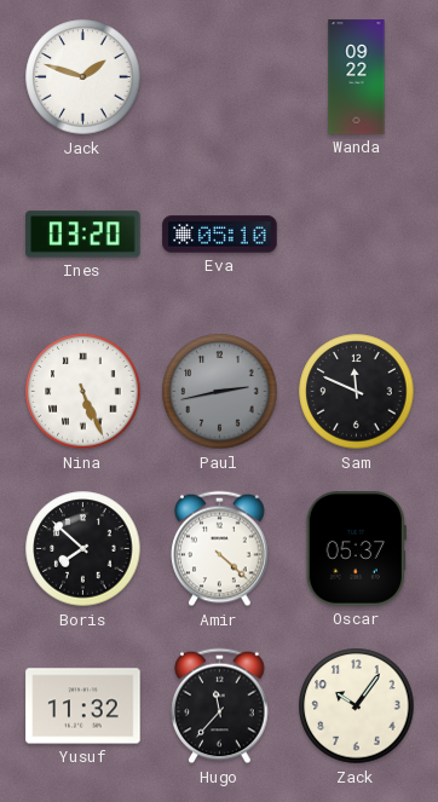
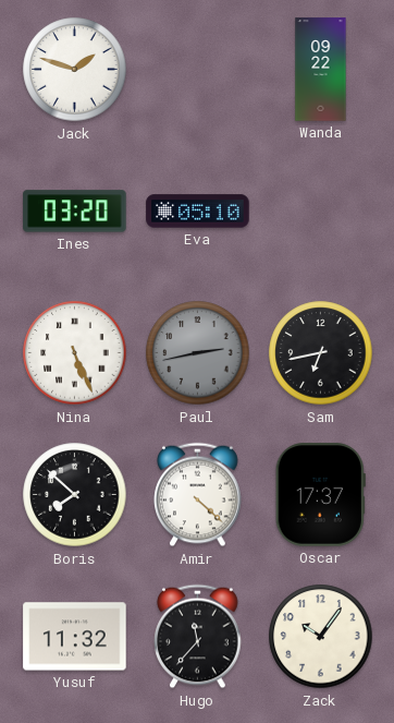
Sam: 11:49 -> 6:43
Oscar: 05:37 -> 17:37
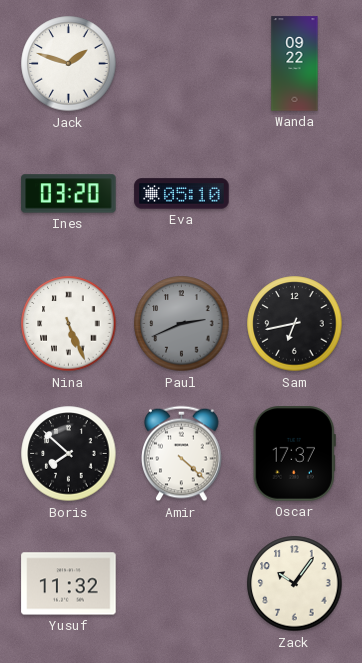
Paul: 2:43 -> 2:41
Hugo: 11:37 -> none
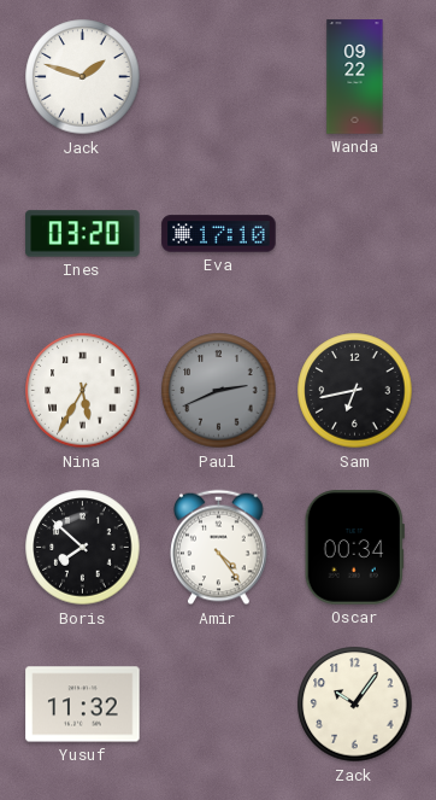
Eva: 05:10 -> 17:10
Nina: 5:26 -> 5:35
Amir: 4:22 -> 4:24
Oscar: 17:37 -> 00:34
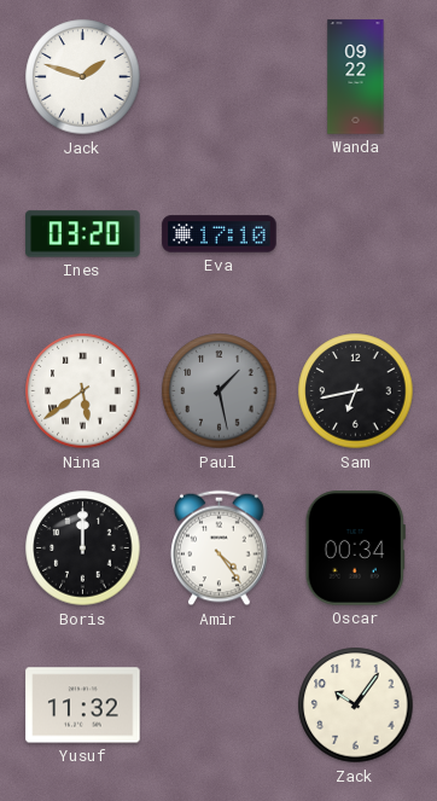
Nina: 5:35 -> 5:39
Paul: 2:41 -> 1:28
Boris: 7:52 -> 12:00
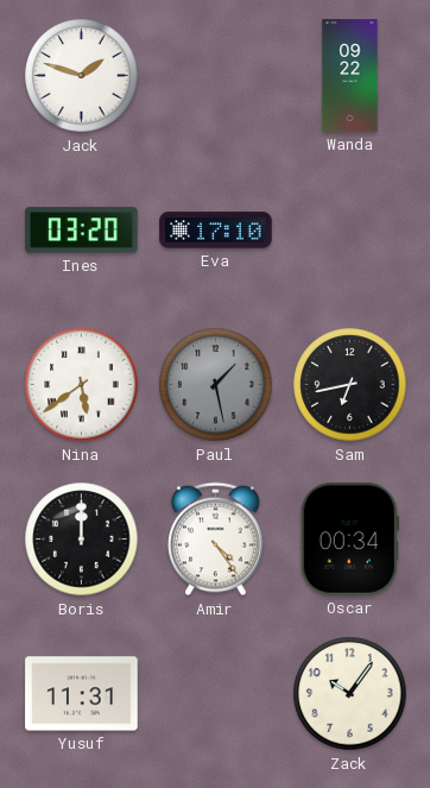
Yusuf: 11:32 -> 11:31
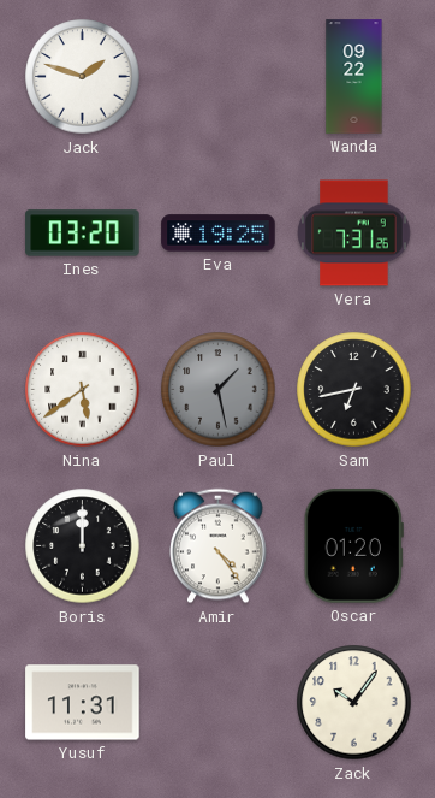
Eva: 17:10 -> 19:25
Vera: none -> 7:31
Oscar: 00:34 -> 01:20
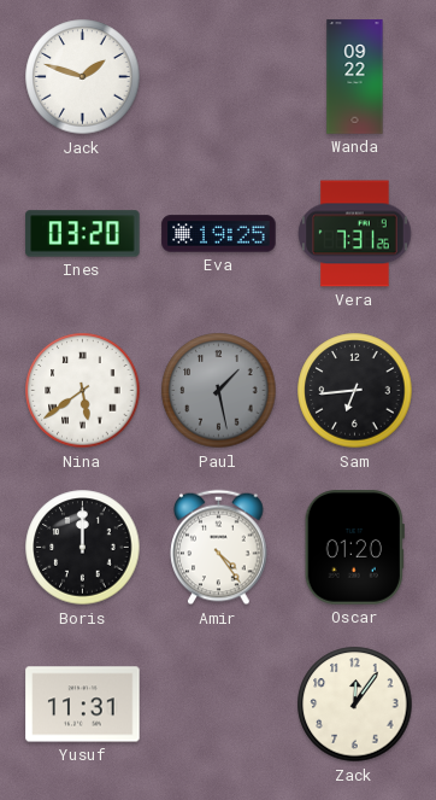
Sam: 6:43 -> 6:44
Zack: 10:06 -> 12:06
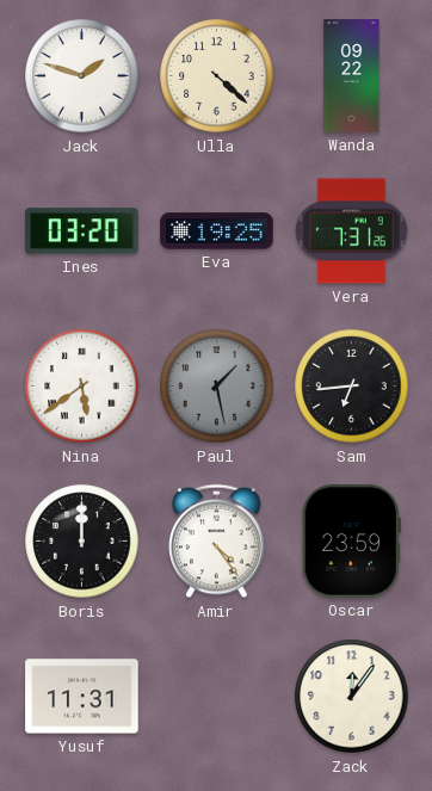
Ulla: none -> 4:22
Oscar: 01:20 -> 23:59
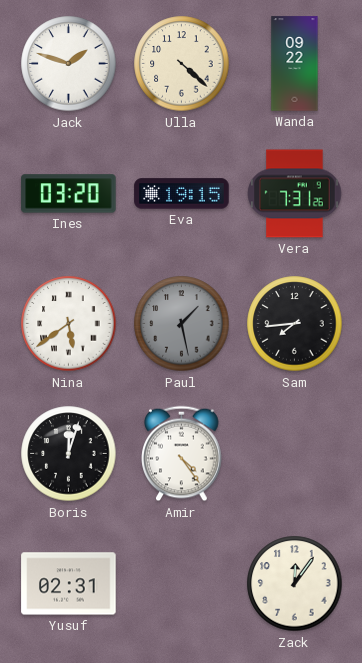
Eva: 19:25 -> 19:15
Sam: 6:44 -> 7:44
Boris: 12:00 -> 12:03
Oscar: 23:59 -> none
Yusuf: 11:31 -> 02:31
